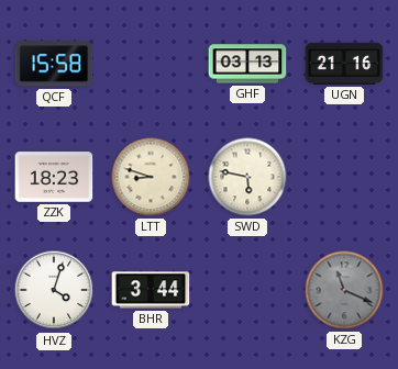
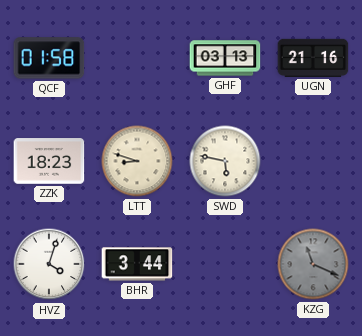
QCF: 15:58 -> 01:58
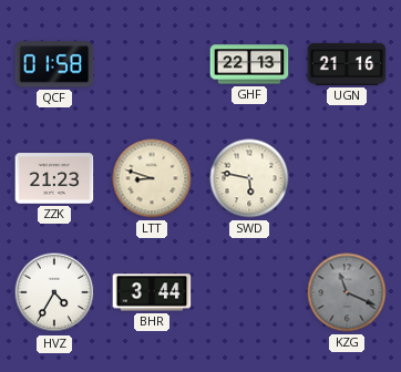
GHF: 03:13 -> 22:13
ZZK: 18:23 -> 21:23
HVZ: 4:03 -> 4:35
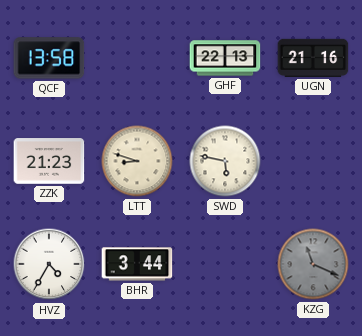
QCF: 01:58 -> 13:58
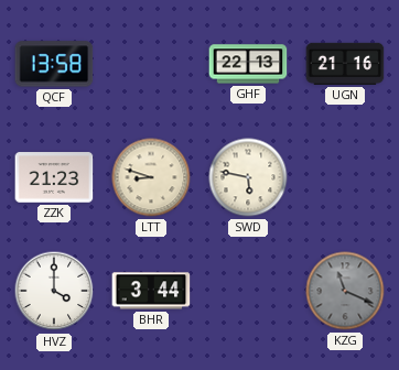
HVZ: 4:35 -> 4:00
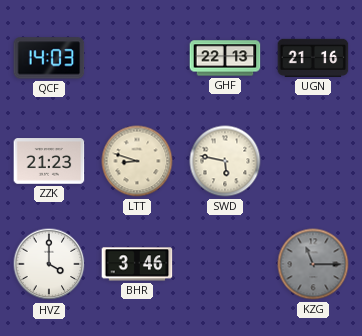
QCF: 13:58 -> 14:03
BHR: 3:44 -> 3:46
KZG: 11:19 -> 11:15
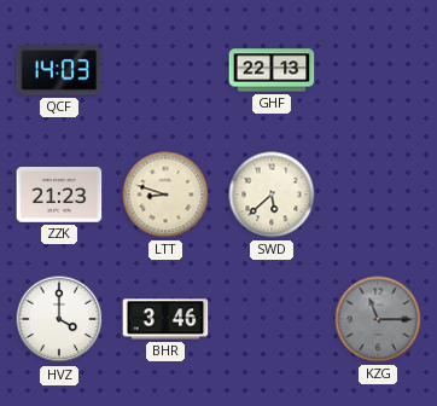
UGN: 21:16 -> none
SWD: 5:47 -> 5:38
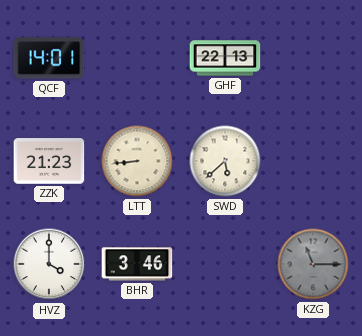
QCF: 14:03 -> 14:01
LTT: 8:48 -> 8:44
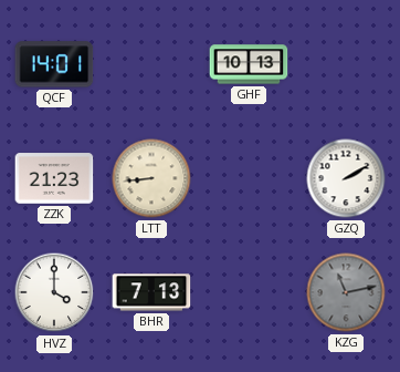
GHF: 22:13 -> 10:13
SWD: 5:38 -> none
GZQ: none -> 2:10
BHR: 3:46 -> 7:13
KZG: 11:15 -> 11:13
